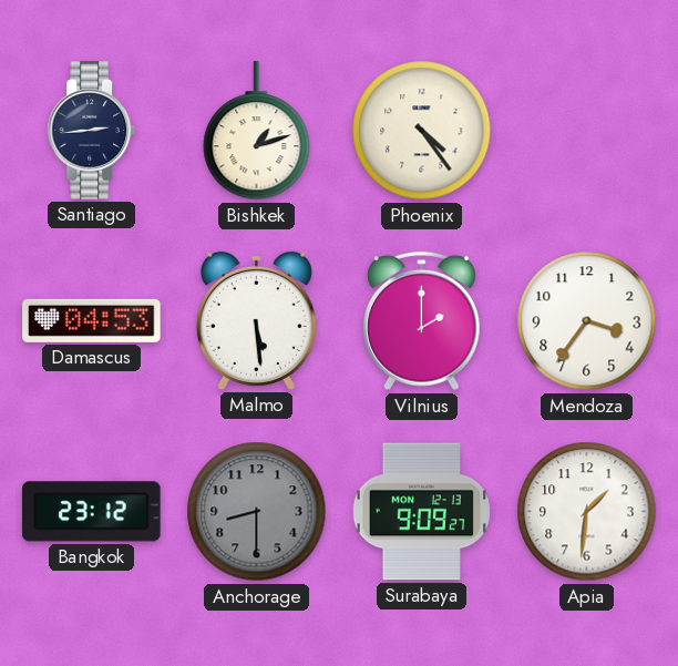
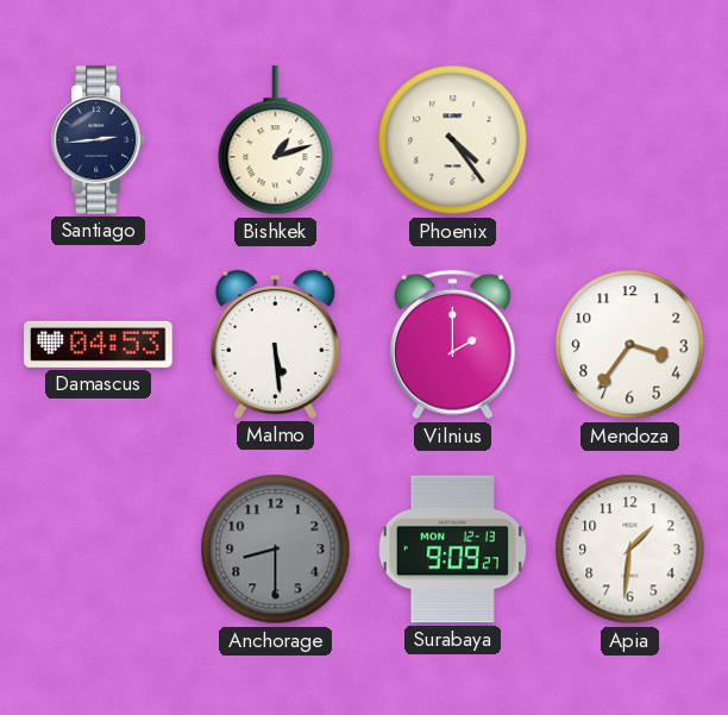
Bangkok: 23:12 -> none
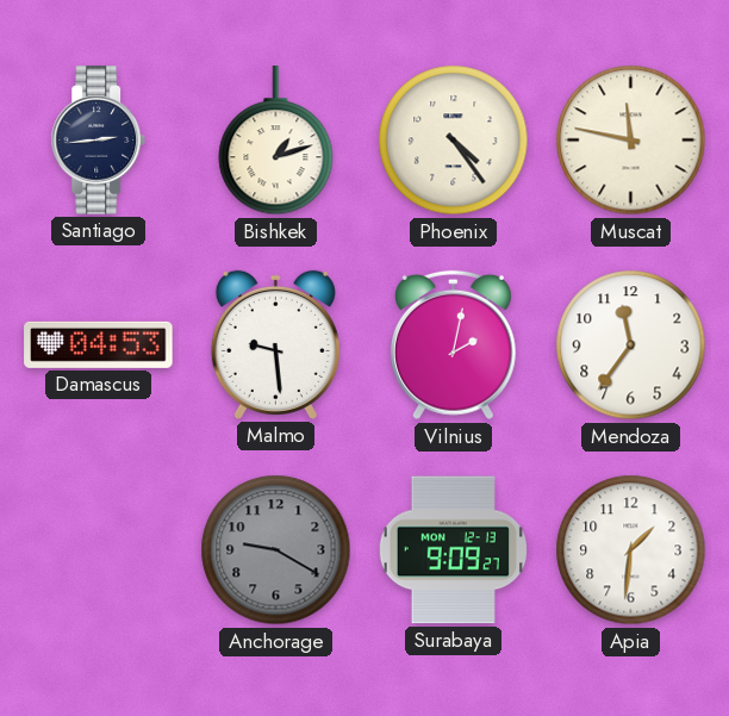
Muscat: none -> 11:47
Malmo: 5:29 -> 9:29
Vilnius: 2:00 -> 2:02
Mendoza: 3:36 -> 11:36
Anchorage: 8:30 -> 9:20
